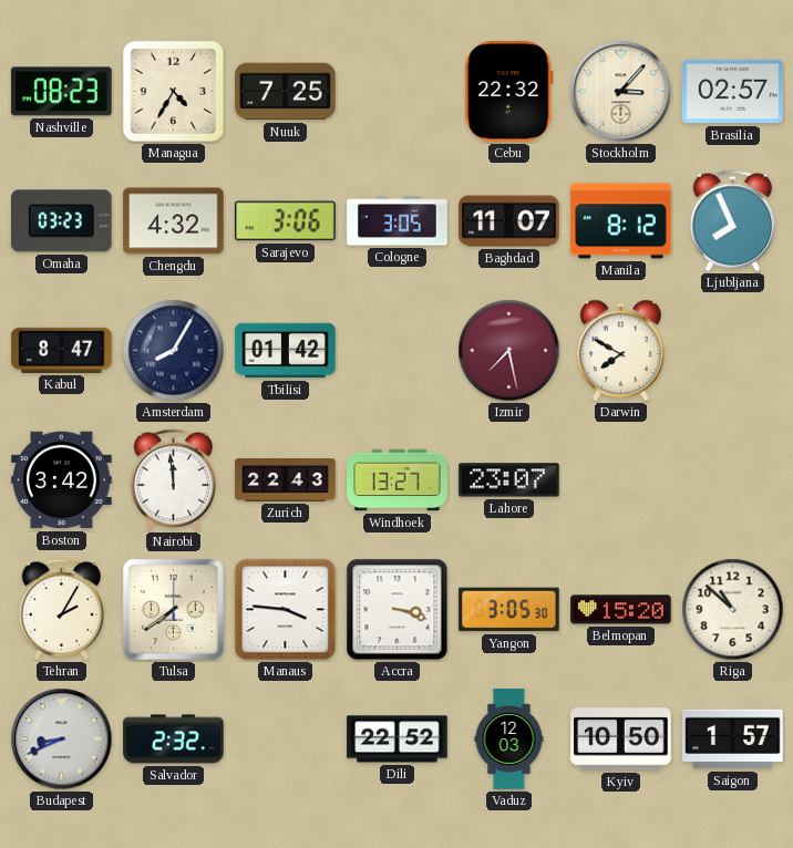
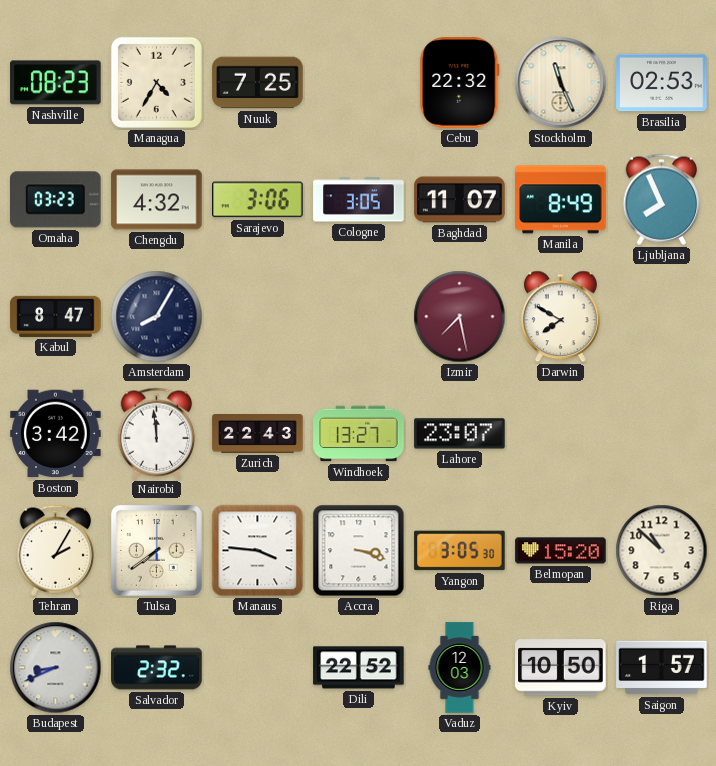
Stockholm: 3:07 -> 11:26
Brasilia: 02:57 -> 02:53
Manila: 8:12 -> 8:49
Tbilisi: 01:42 -> none
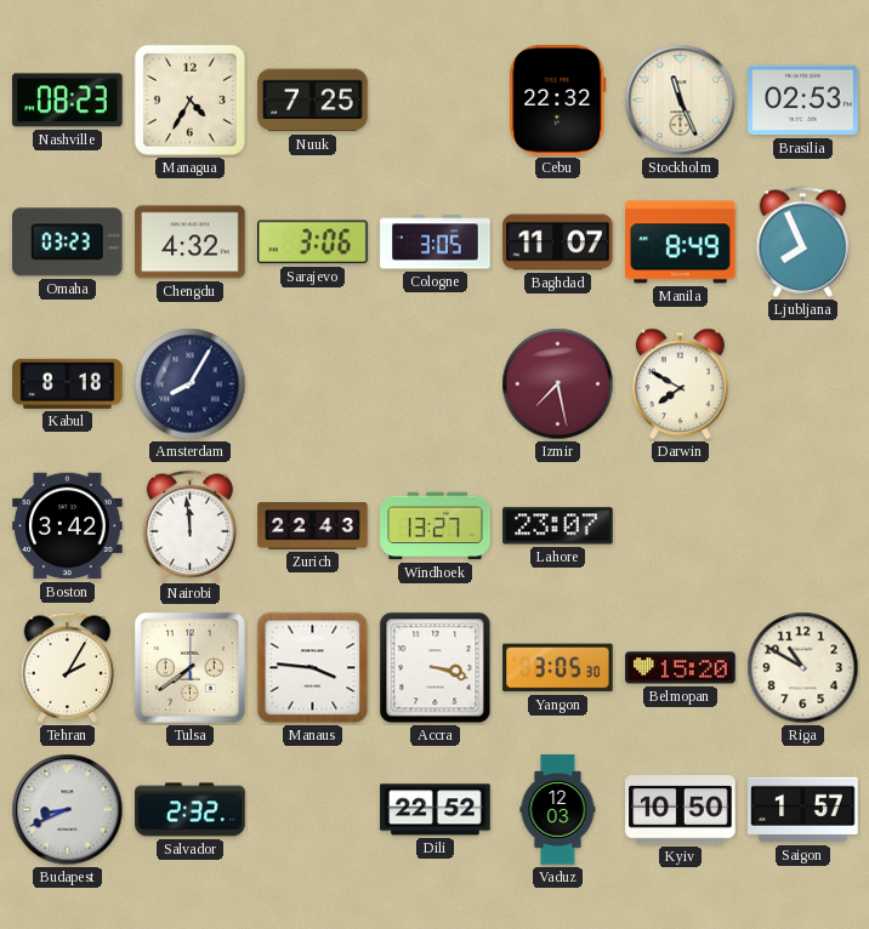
Kabul: 8:47 -> 8:18
Riga: 10:52 -> 10:50
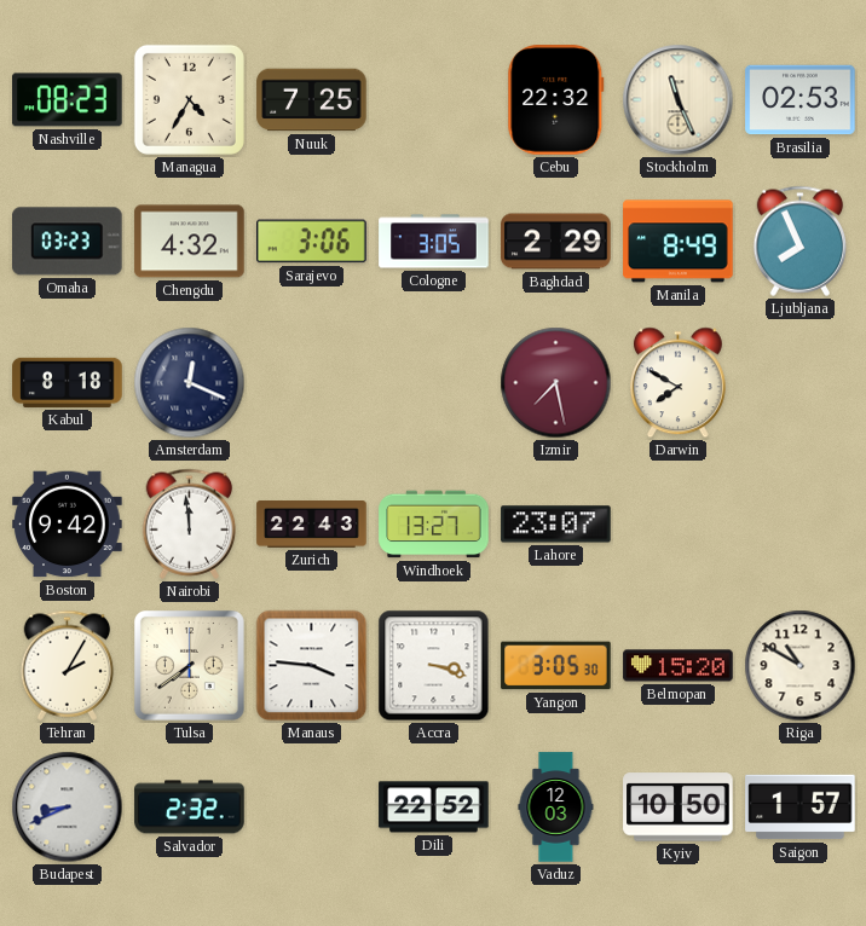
Baghdad: 11:07 -> 2:29
Amsterdam: 8:05 -> 12:19
Boston: 3:42 -> 9:42
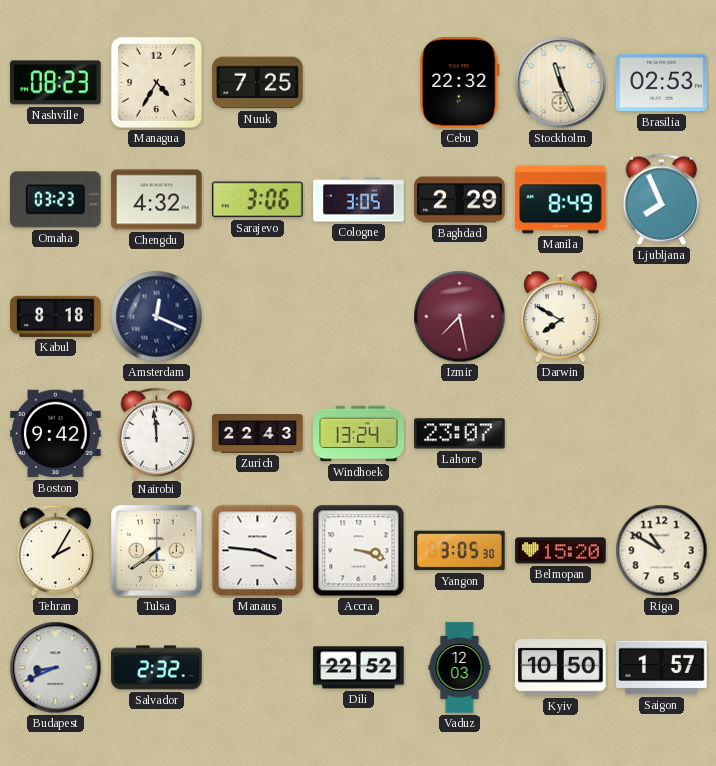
Windhoek: 13:27 -> 13:24
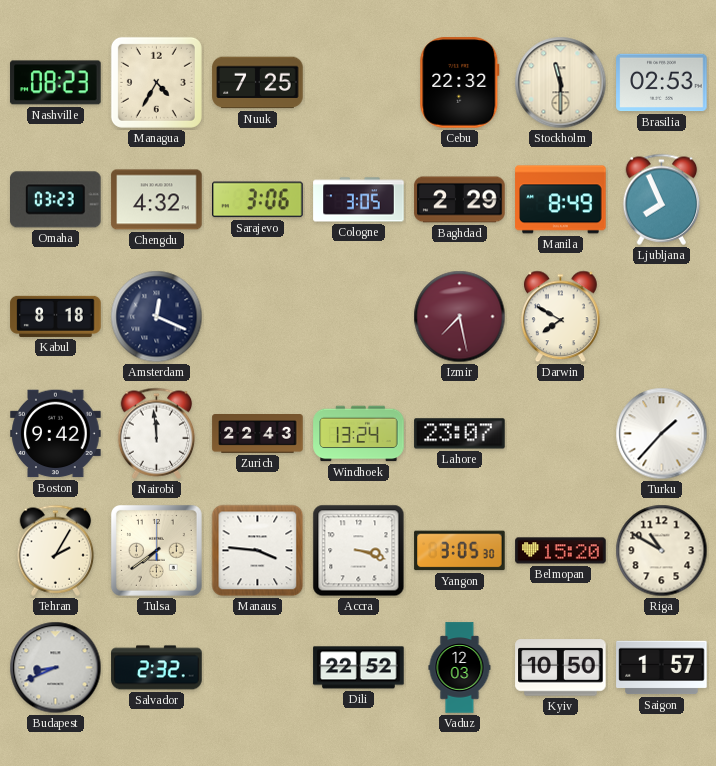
Stockholm: 11:26 -> 11:30
Turku: none -> 1:37
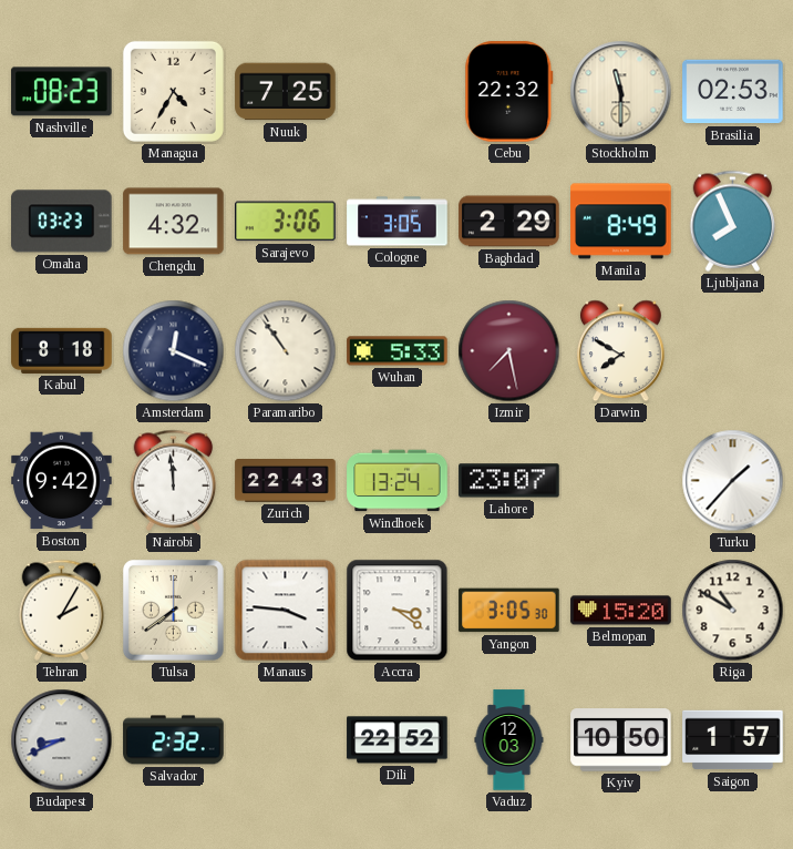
Paramaribo: none -> 10:54
Wuhan: none -> 5:33
Accra: 3:18 -> 3:21
